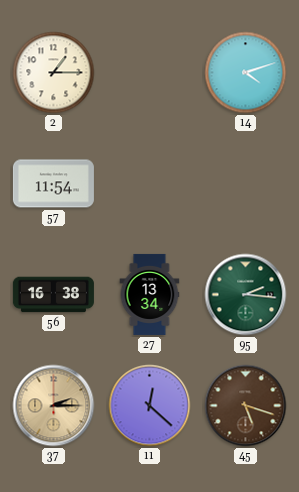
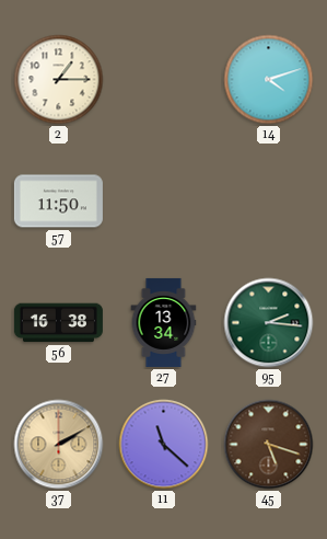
57: 11:54 -> 11:50
37: 2:15 -> 2:10
11: 12:22 -> 11:22
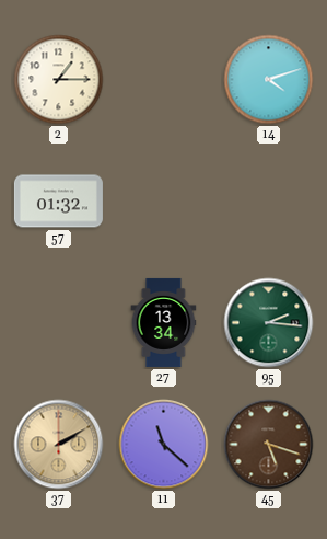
57: 11:50 -> 01:32
56: 16:38 -> none
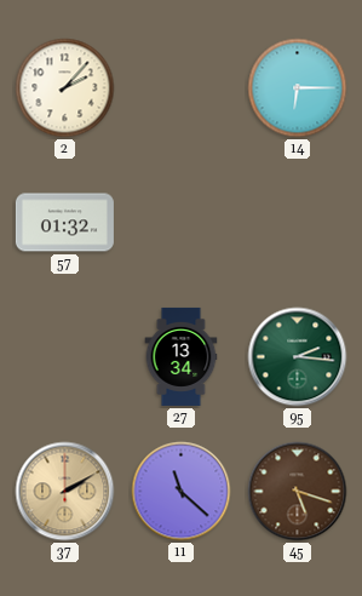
2: 1:15 -> 2:07
14: 4:12 -> 6:15
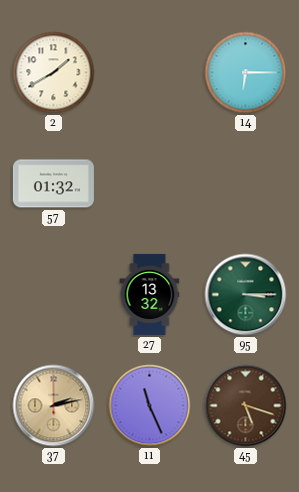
2: 2:07 -> 1:40
27: 13:34 -> 13:32
95: 2:16 -> 3:15
37: 2:10 -> 2:13
11: 11:22 -> 11:26
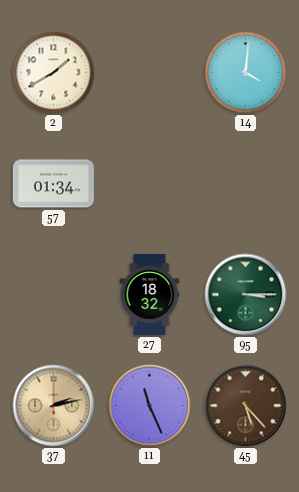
14: 6:15 -> 4:01
57: 01:32 -> 01:34
27: 13:32 -> 18:32
45: 5:18 -> 5:23
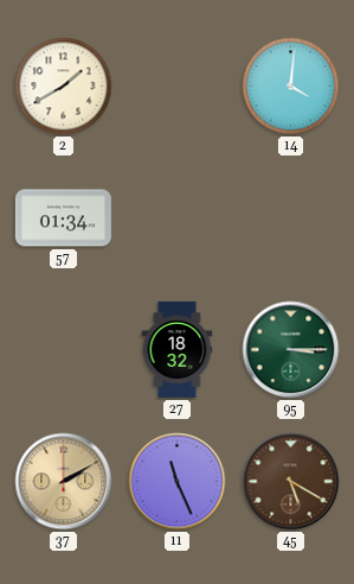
37: 2:13 -> 2:10
45: 5:23 -> 5:20
